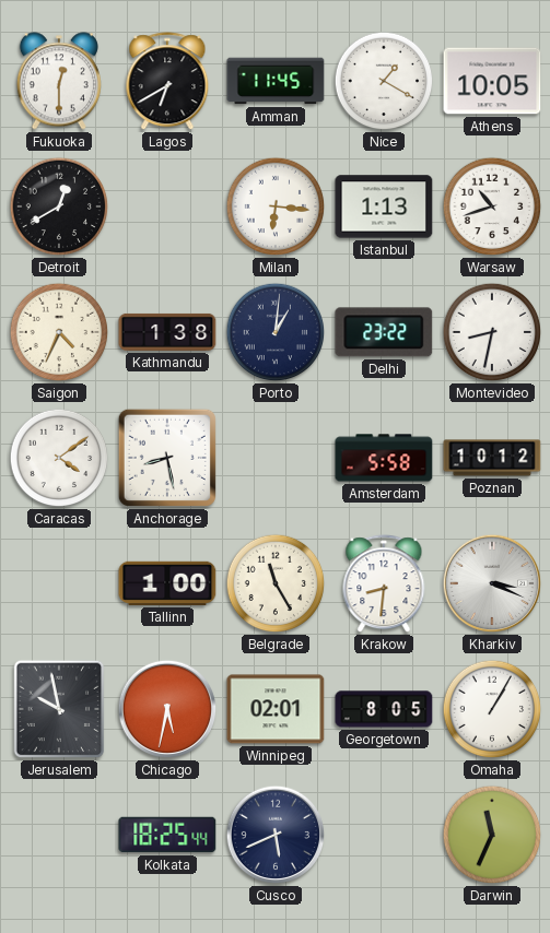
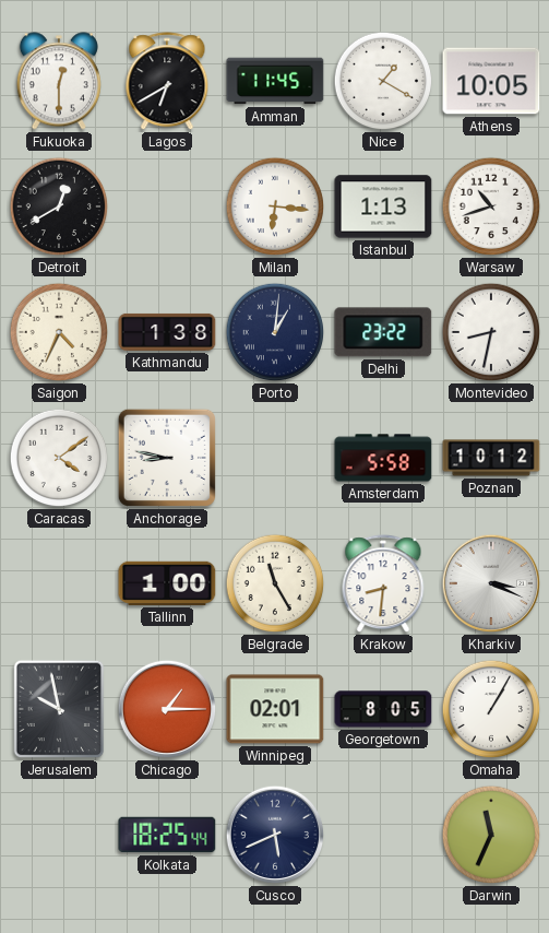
Anchorage: 8:28 -> 8:47
Chicago: 5:32 -> 1:15
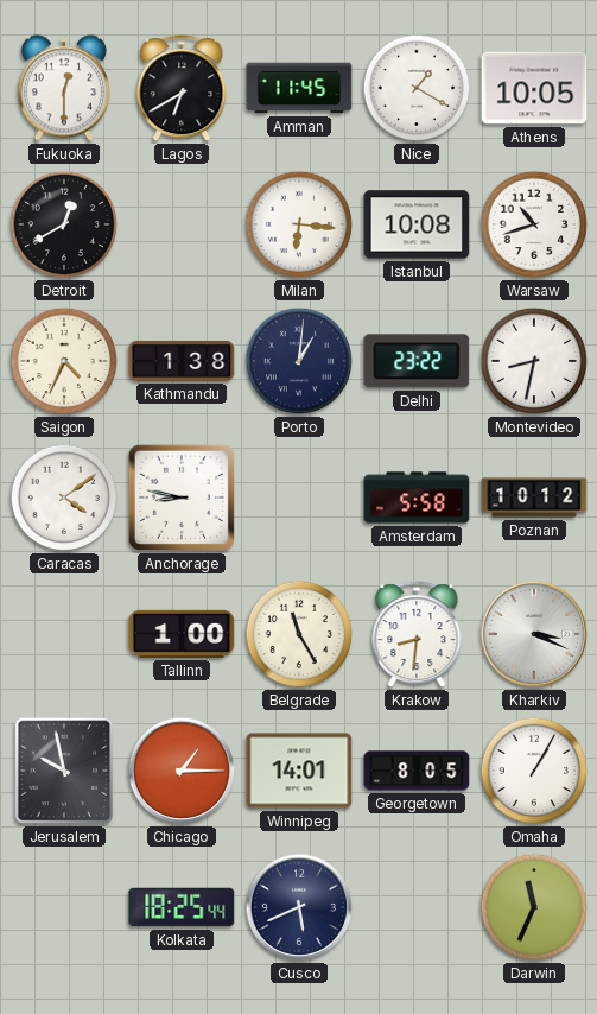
Istanbul: 1:13 -> 10:08
Winnipeg: 02:01 -> 14:01
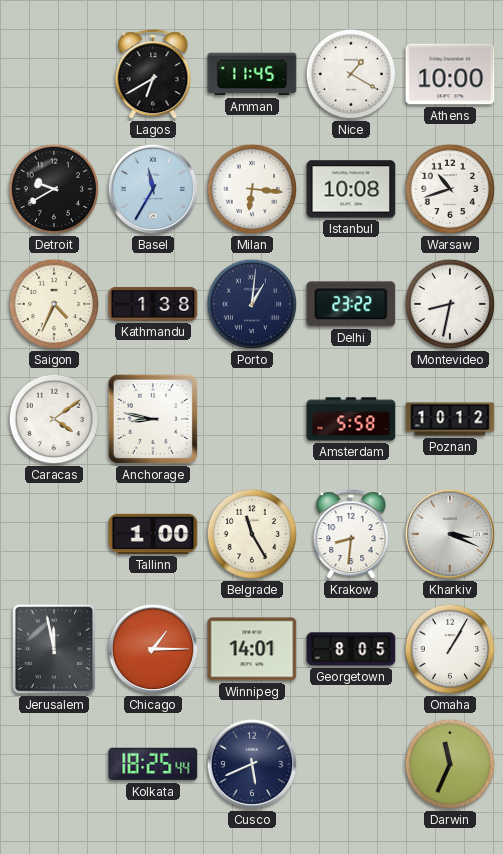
Fukuoka: 12:30 -> none
Athens: 10:05 -> 10:00
Detroit: 12:40 -> 9:40
Basel: none -> 11:35
Jerusalem: 9:58 -> 11:58
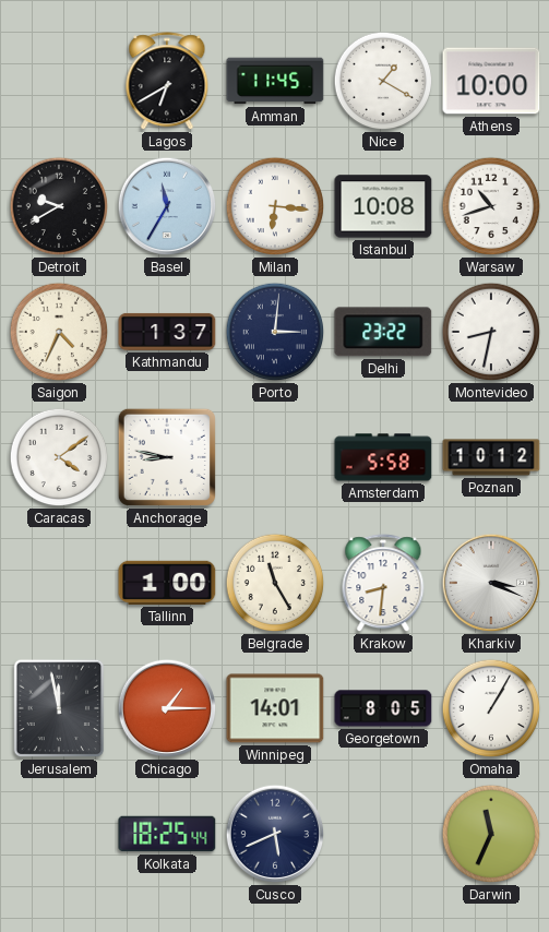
Kathmandu: 1:38 -> 1:37
Porto: 1:01 -> 3:01
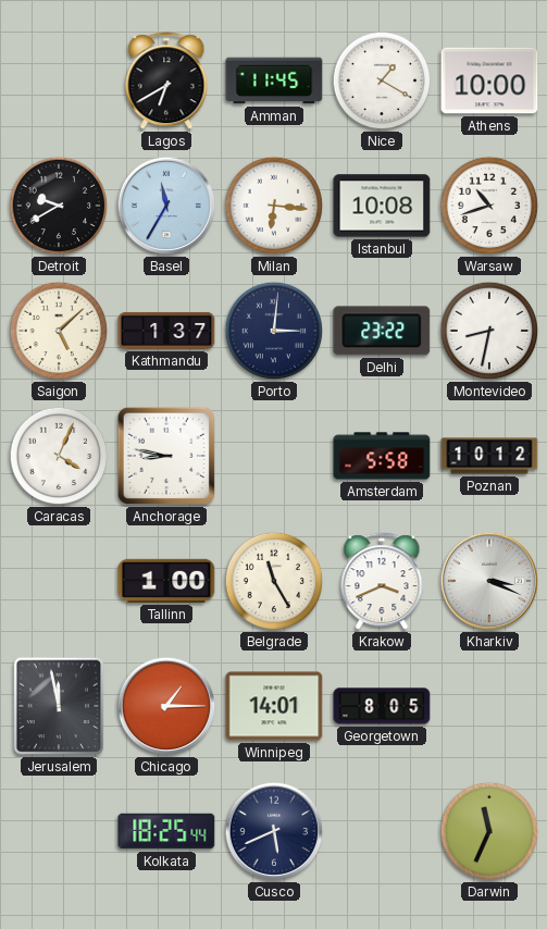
Saigon: 4:34 -> 5:08
Caracas: 4:09 -> 4:04
Krakow: 8:31 -> 3:41
Omaha: 1:05 -> none
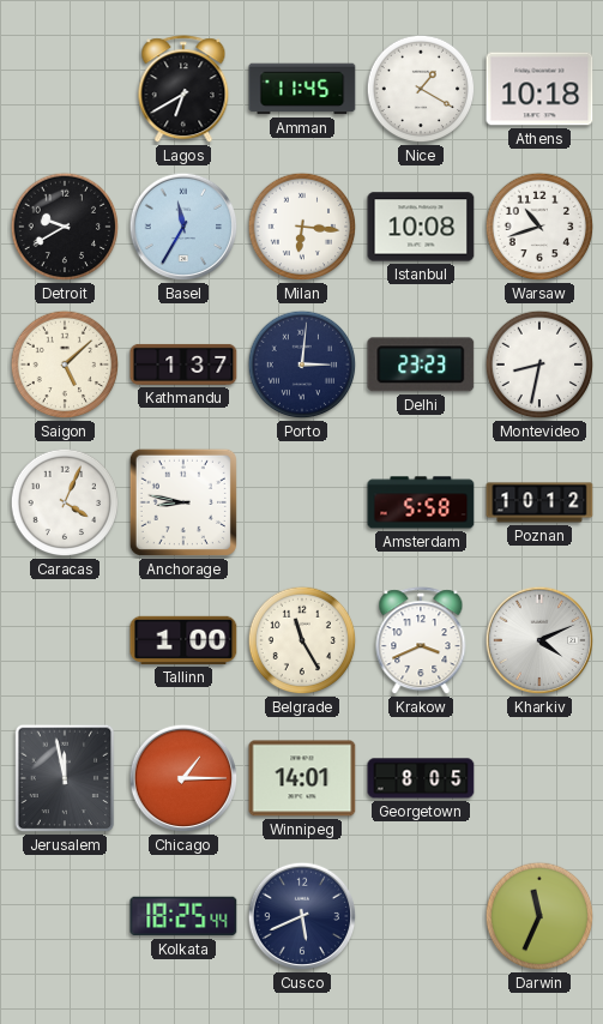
Athens: 10:00 -> 10:18
Delhi: 23:22 -> 23:23
Kharkiv: 3:19 -> 4:11
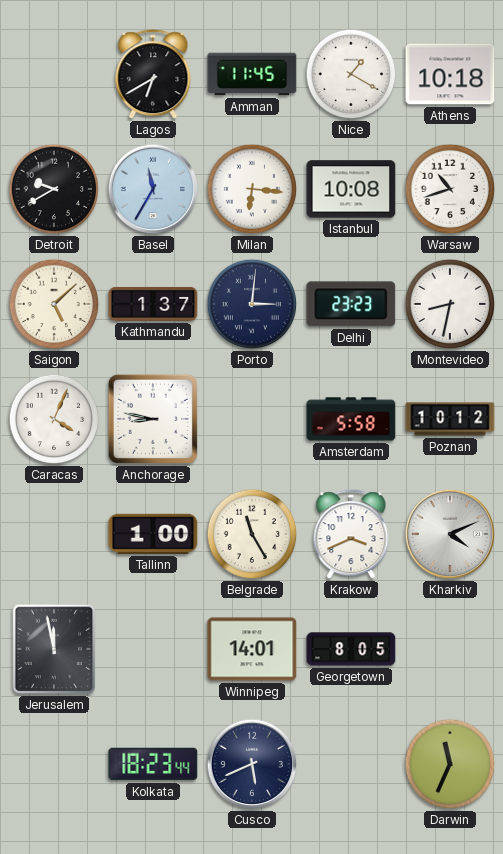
Chicago: 1:15 -> none
Kolkata: 18:25 -> 18:23
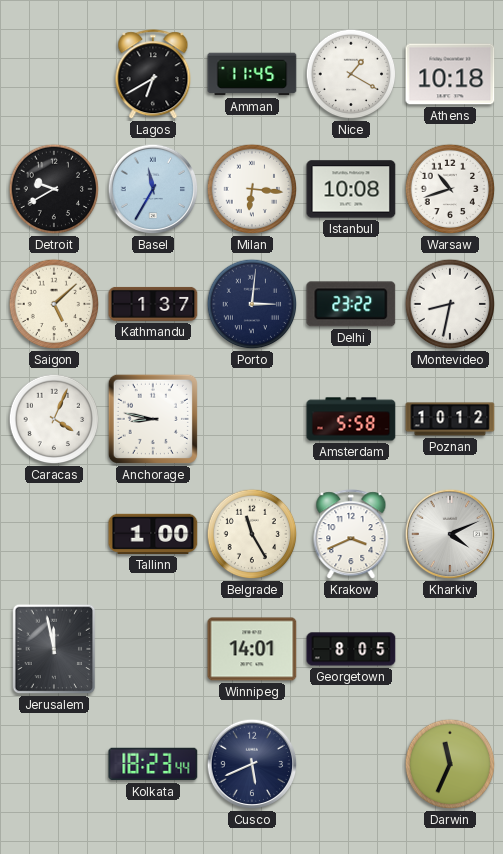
Delhi: 23:23 -> 23:22
